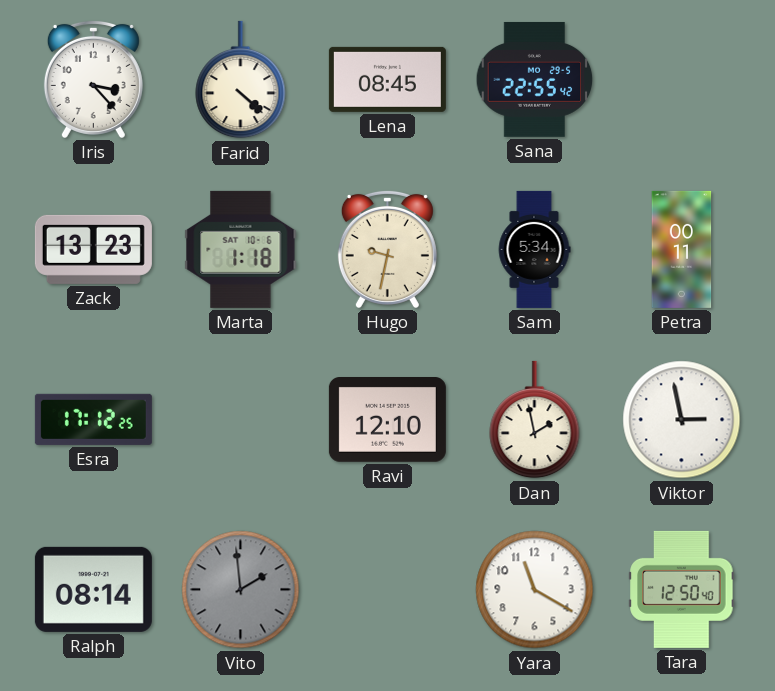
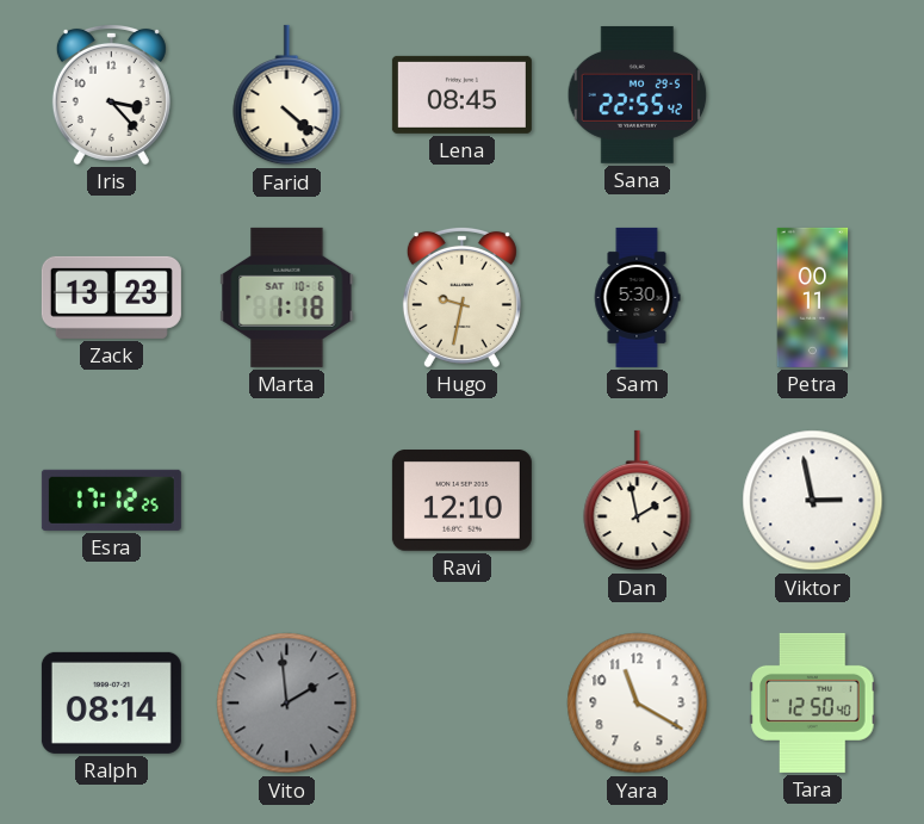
Sam: 5:34 -> 5:30
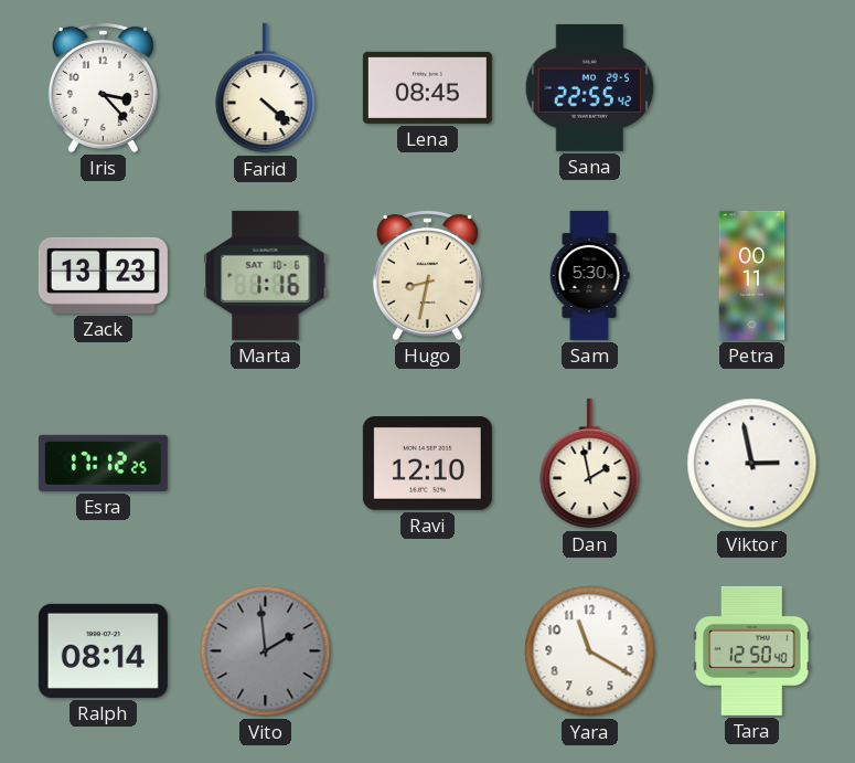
Marta: 1:18 -> 1:16
Hugo: 9:32 -> 8:32
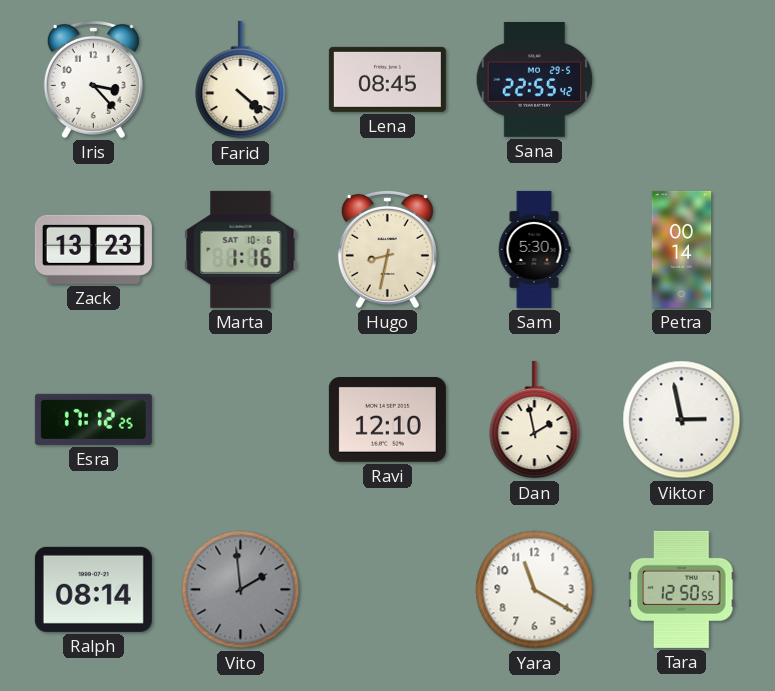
Petra: 00:11 -> 00:14
Tara: 12:50:40 -> 12:50:55
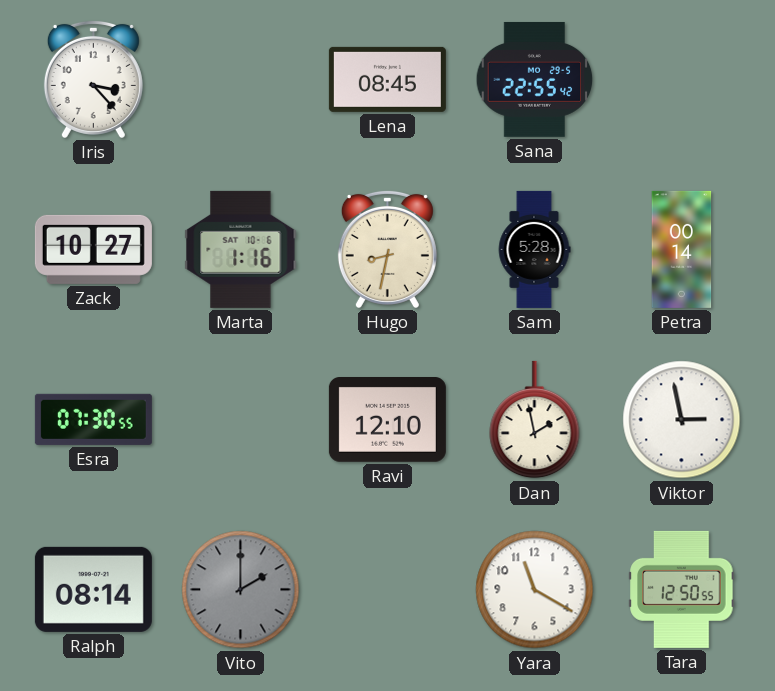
Farid: 4:22 -> none
Zack: 13:23 -> 10:27
Sam: 5:30 -> 5:28
Esra: 17:12 -> 07:30
Vito: 1:59 -> 2:00
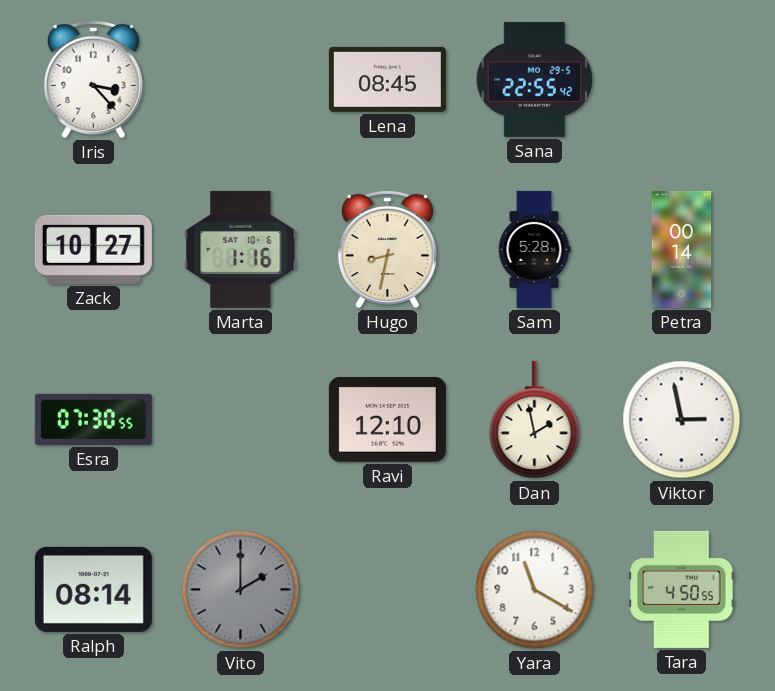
Tara: 12:50 -> 4:50
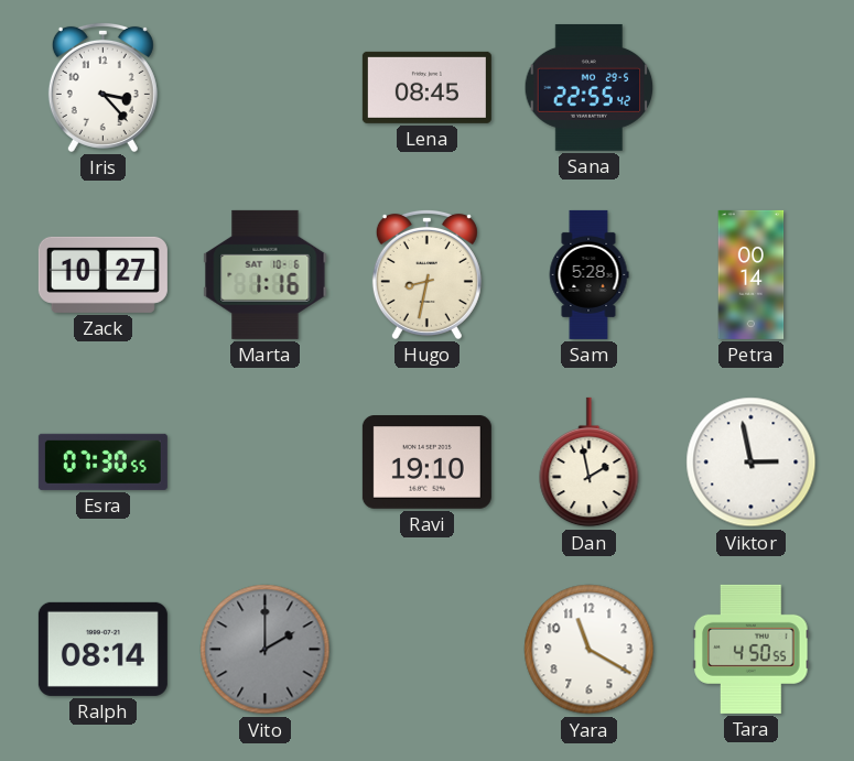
Ravi: 12:10 -> 19:10
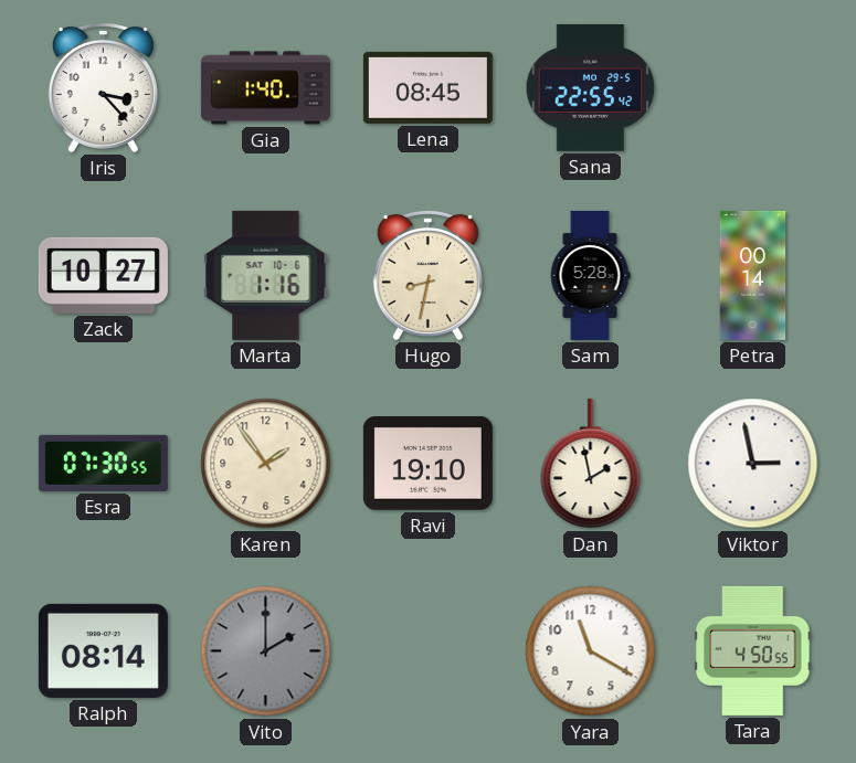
Gia: none -> 1:40
Karen: none -> 1:54
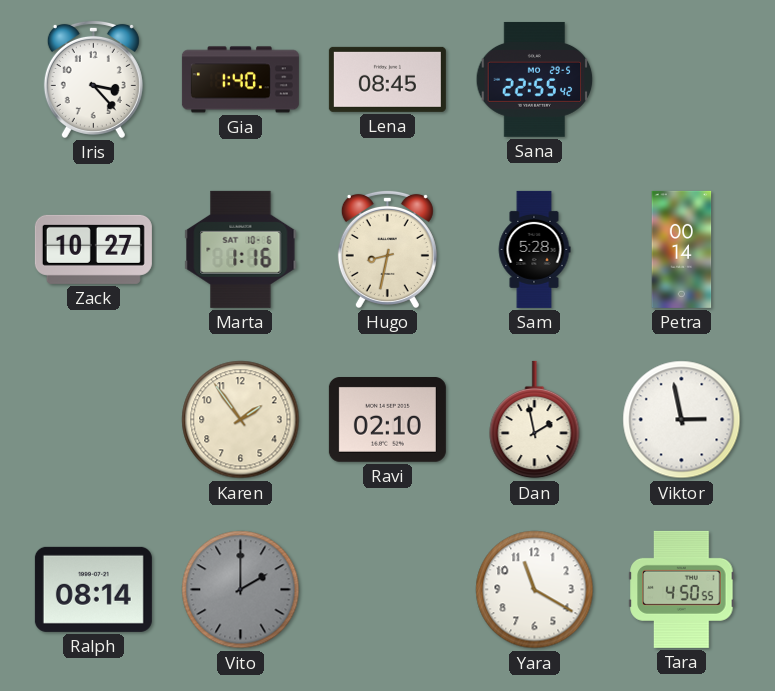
Esra: 07:30 -> none
Ravi: 19:10 -> 02:10
